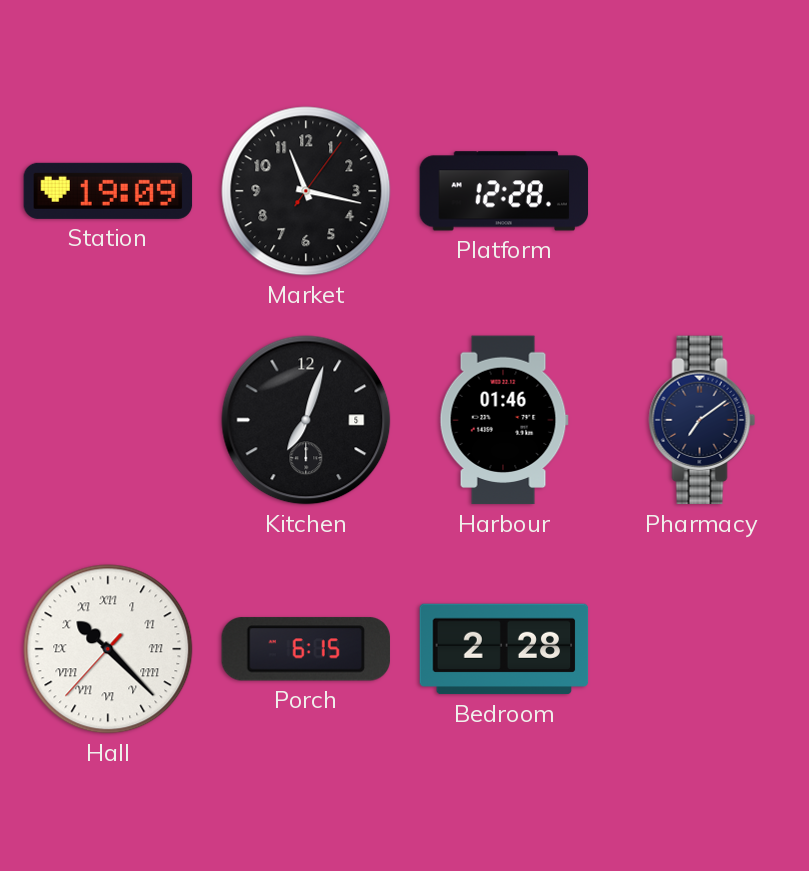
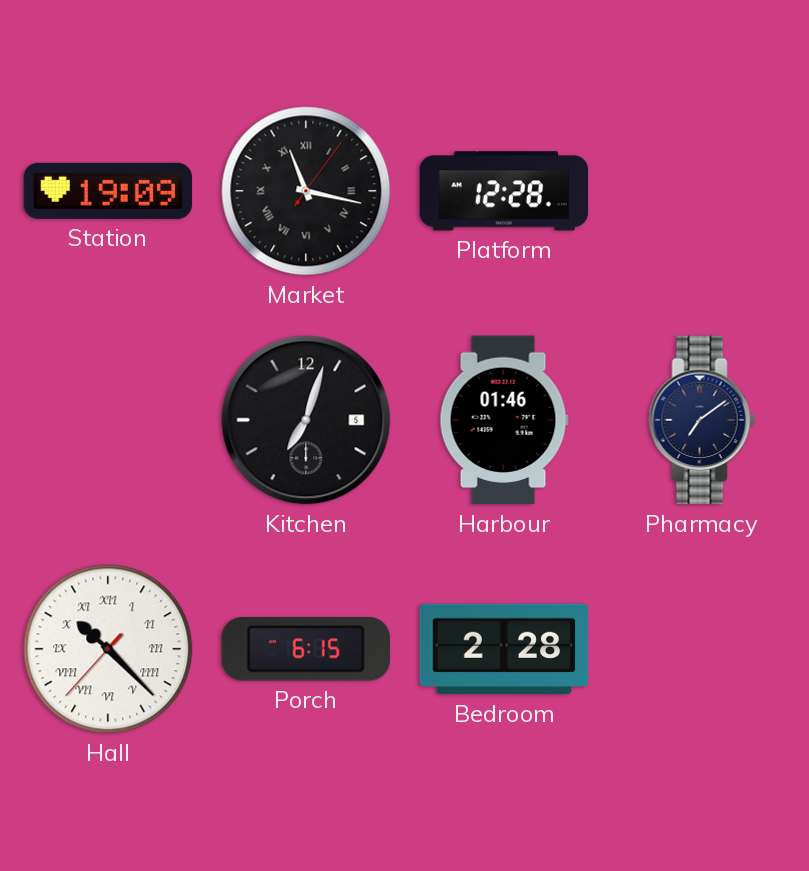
Market numerals: Arabic -> Roman
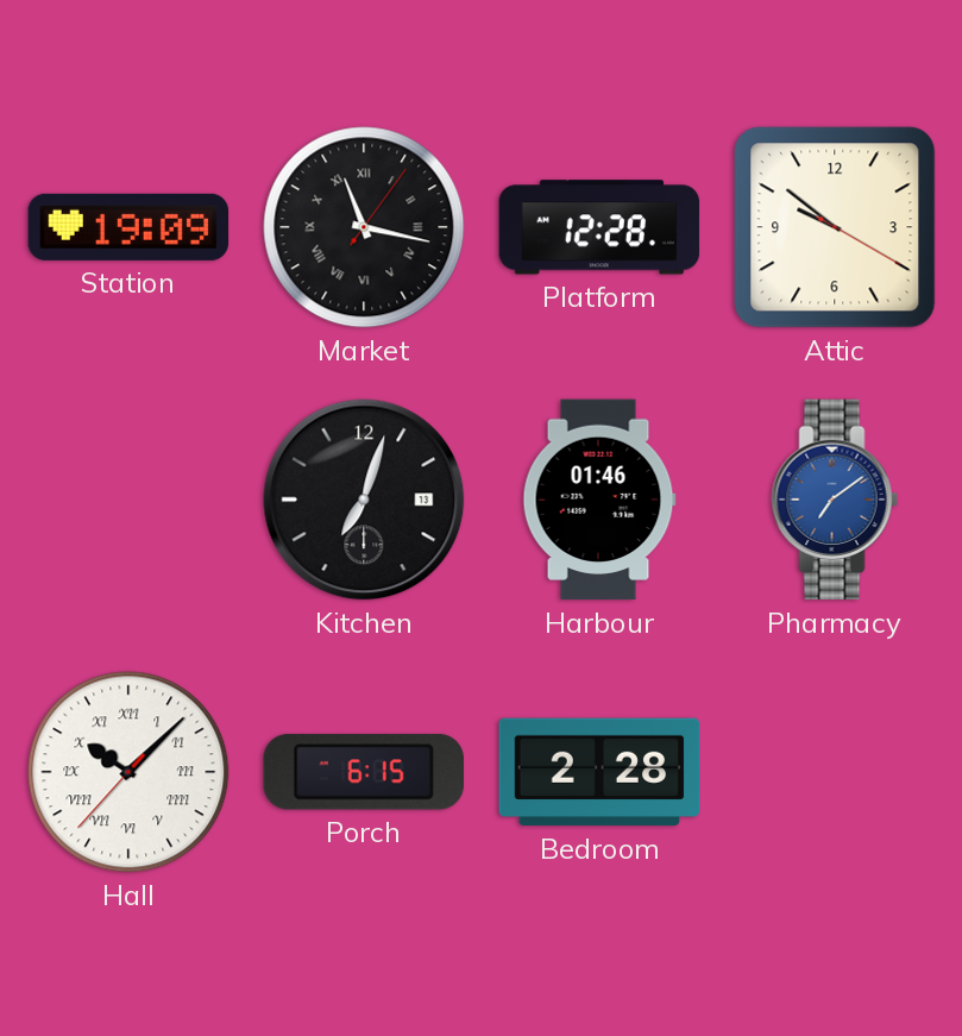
Attic: none -> 9:51
Kitchen date: 5 -> 13
Pharmacy dial: navy -> blue
Hall: 10:22 -> 10:07
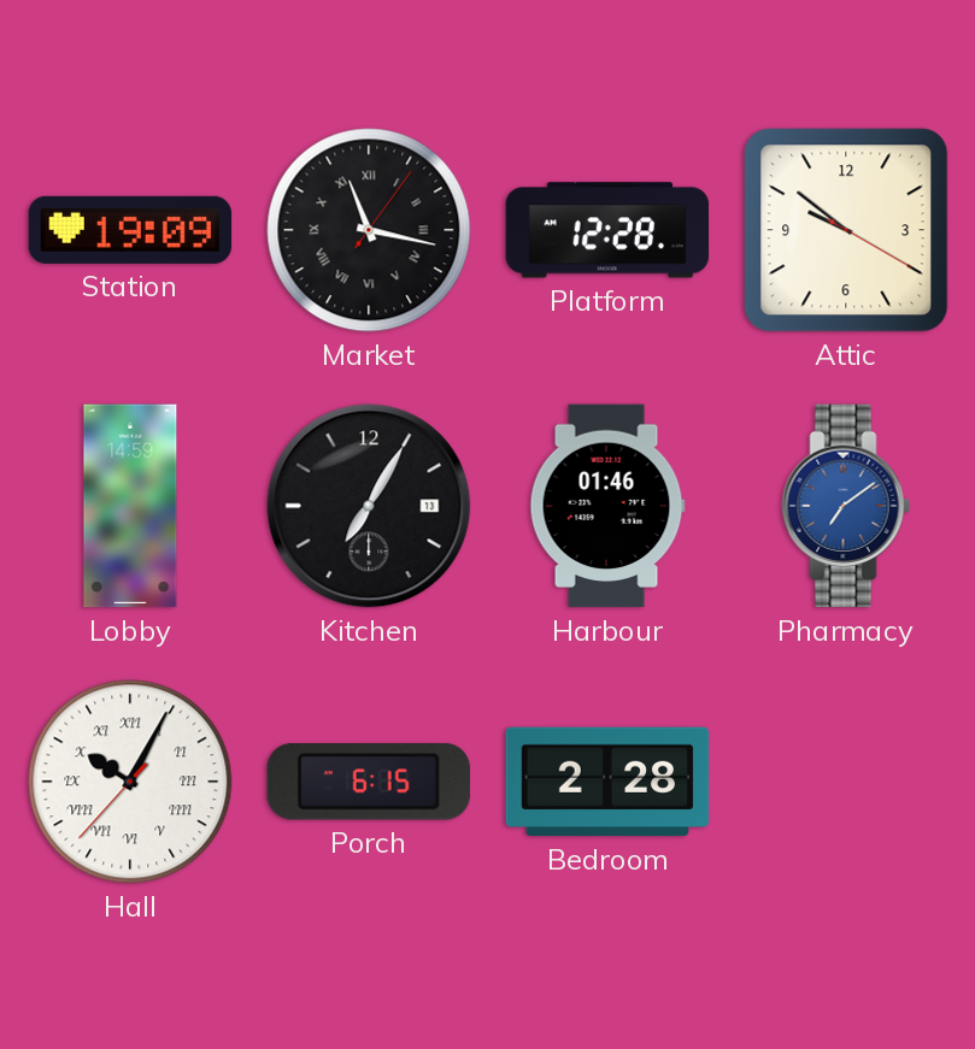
Lobby: none -> 14:59
Kitchen: 7:03 -> 7:05
Hall: 10:07 -> 10:04
